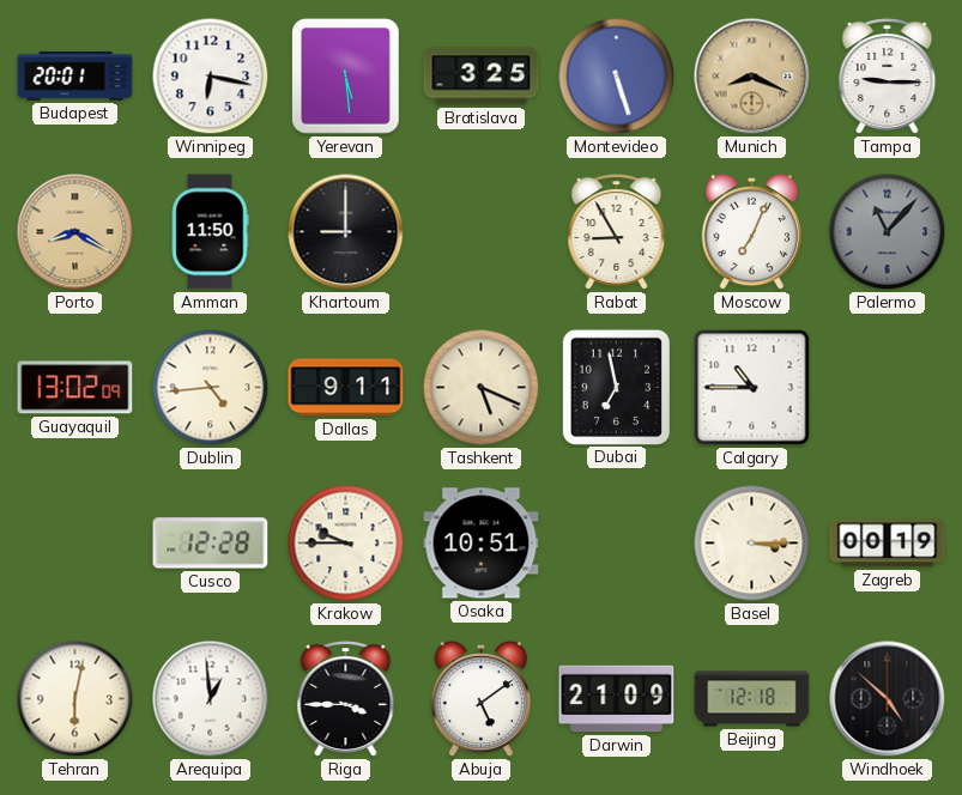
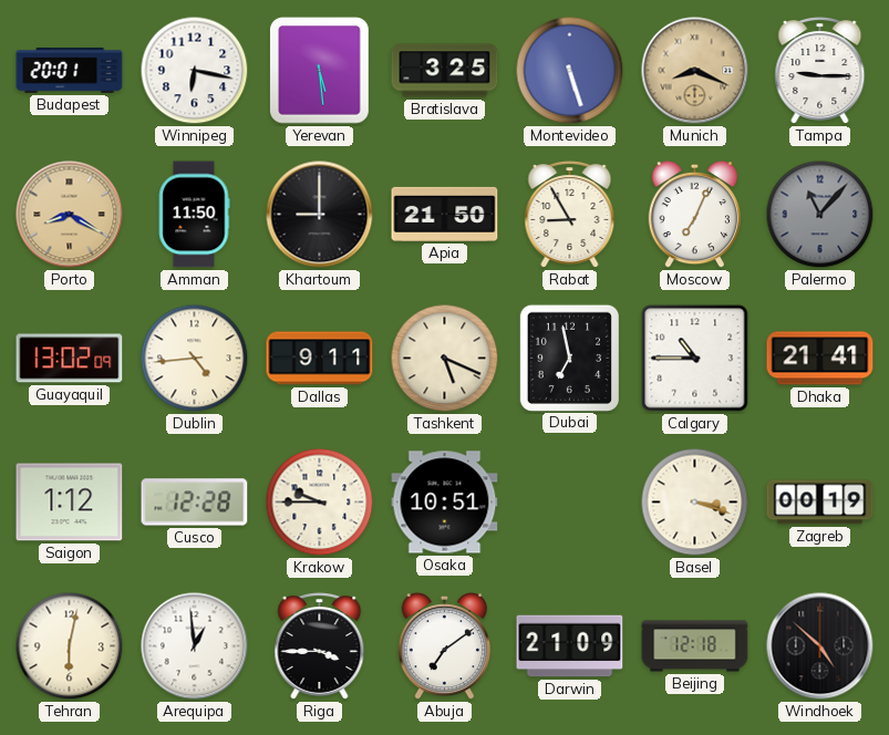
Apia: none -> 21:50
Dhaka: none -> 21:41
Saigon: none -> 1:12
Basel: 3:15 -> 3:18
Abuja: 5:09 -> 7:09
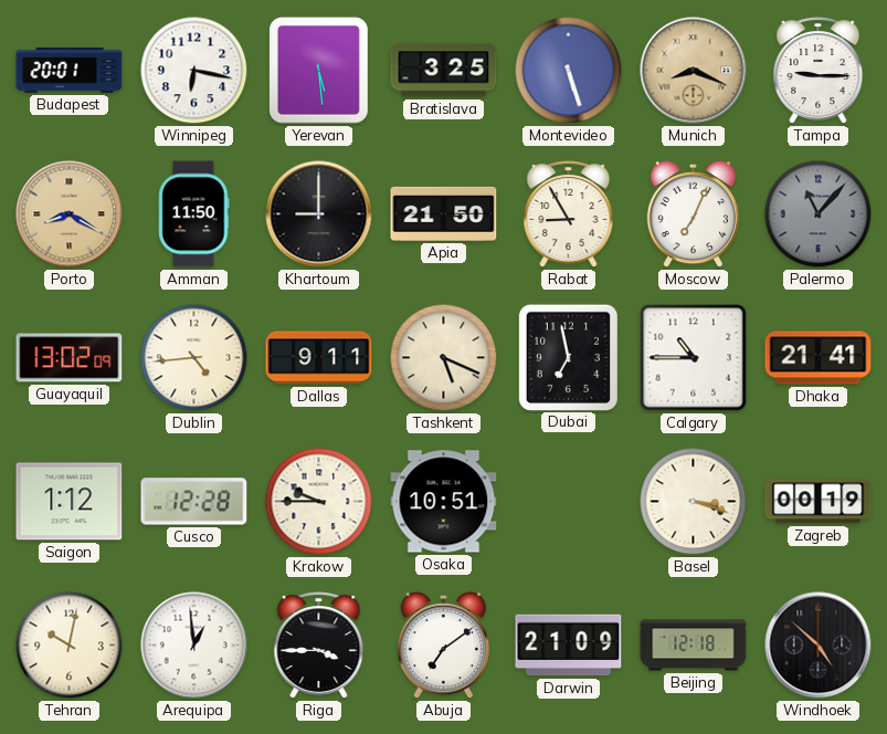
Tehran: 6:02 -> 10:02
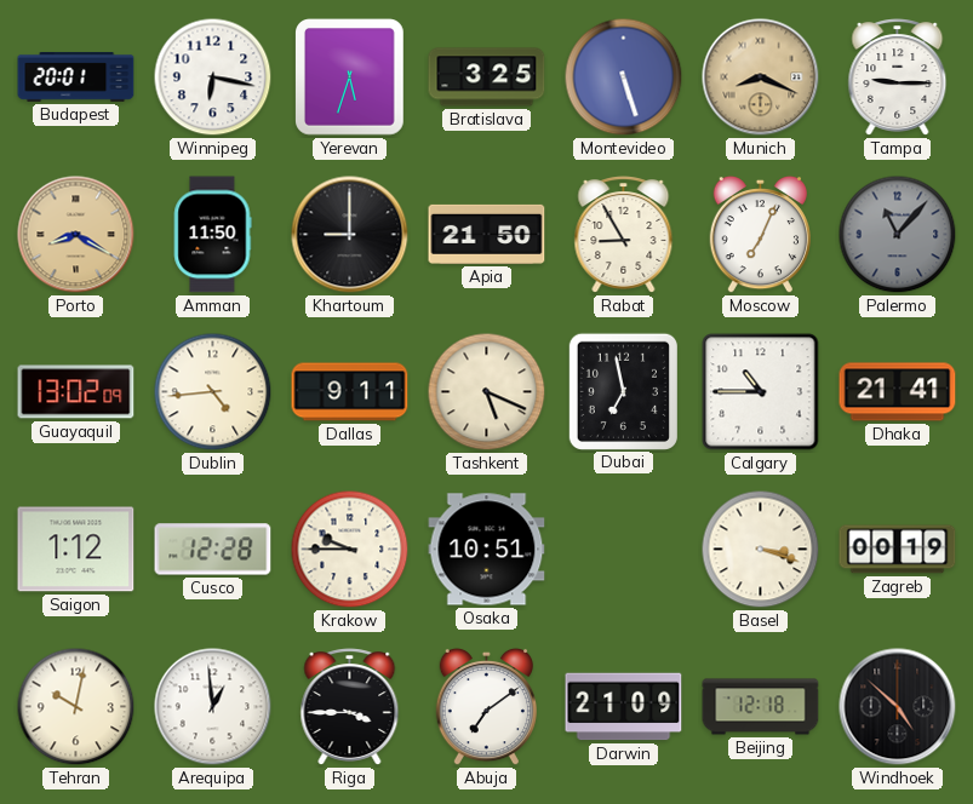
Yerevan: 5:29 -> 5:33
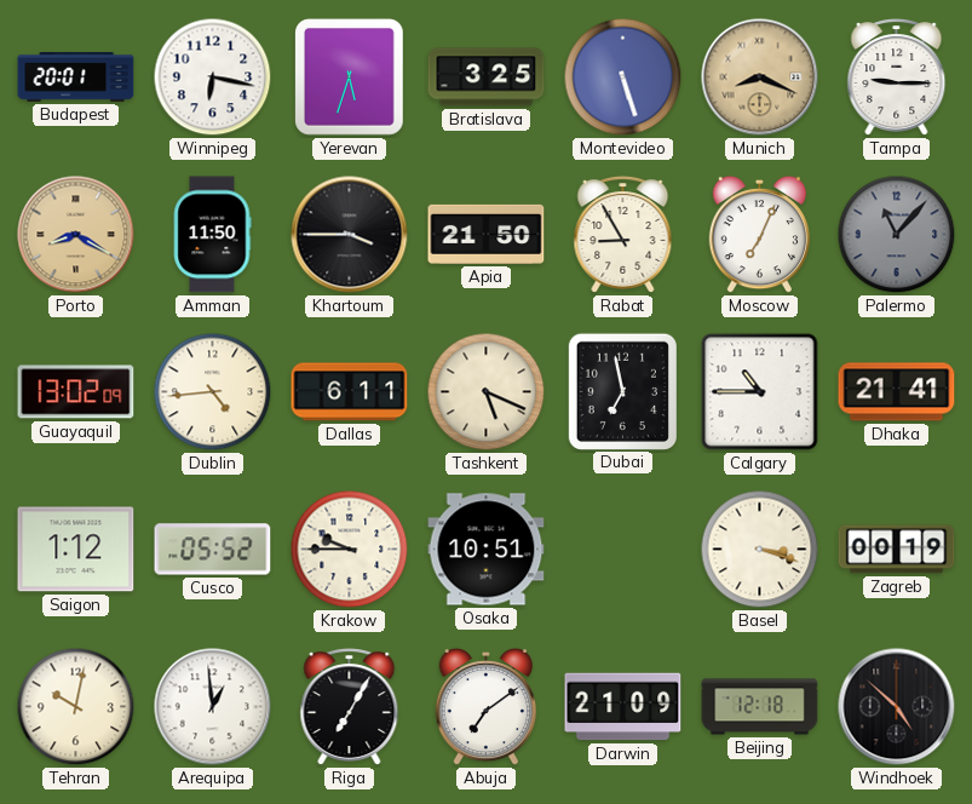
Khartoum: 9:00 -> 3:45
Dallas: 9:11 -> 6:11
Cusco: 12:28 -> 05:52
Riga: 3:45 -> 7:05
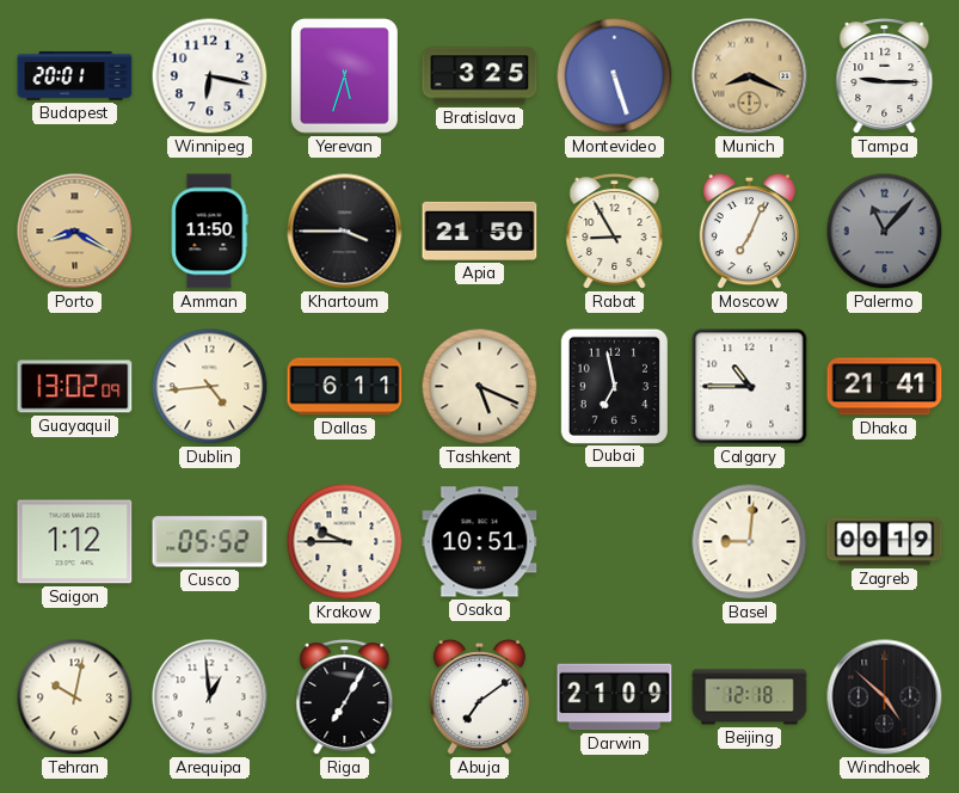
Basel: 3:18 -> 9:01
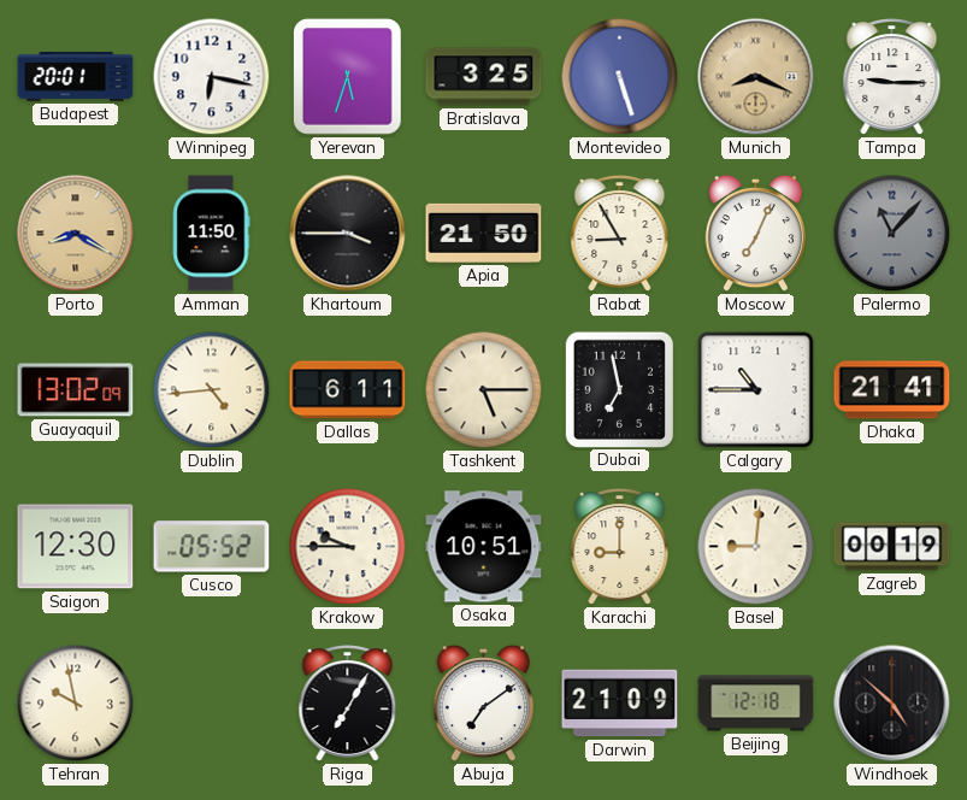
Tashkent: 5:19 -> 5:15
Saigon: 1:12 -> 12:30
Karachi: none -> 9:00
Tehran: 10:02 -> 9:58
Arequipa: 12:59 -> none
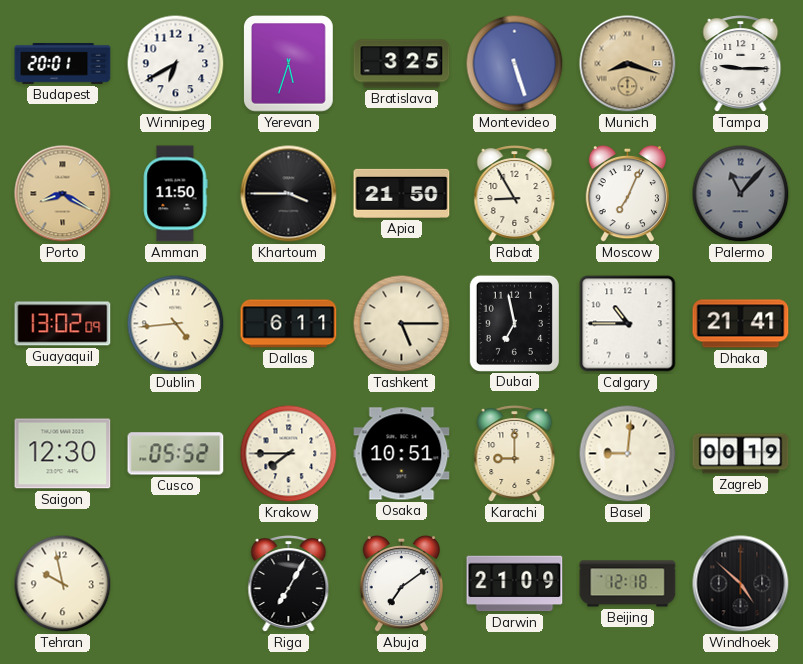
Winnipeg: 6:17 -> 6:40
Munich: 8:19 -> 8:18
Krakow: 9:45 -> 7:45
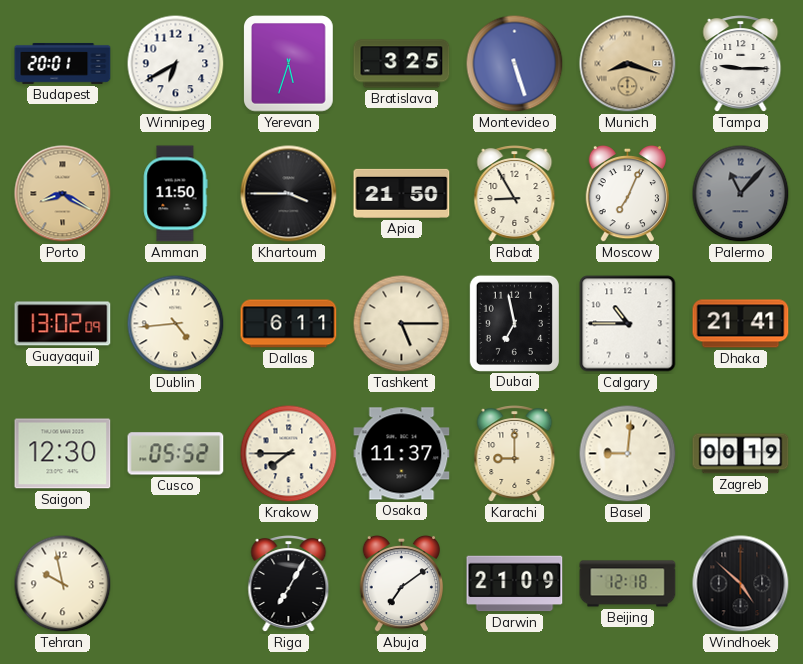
Osaka: 10:51 -> 11:37
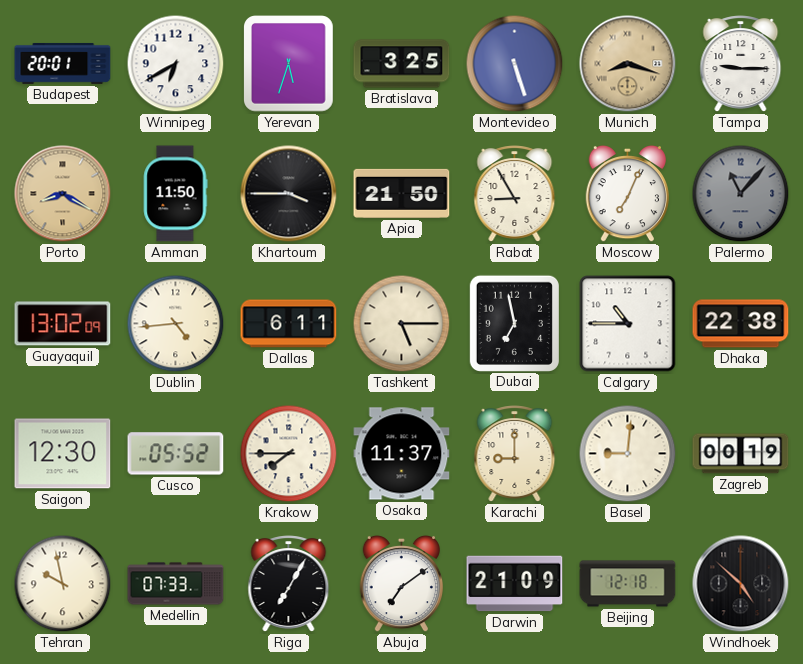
Dhaka: 21:41 -> 22:38
Medellin: none -> 07:33
